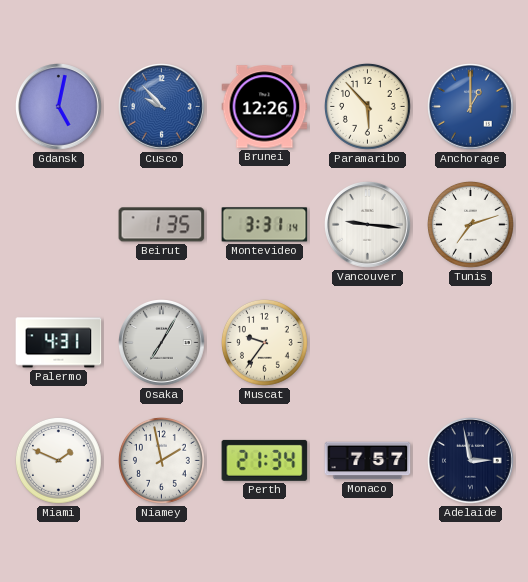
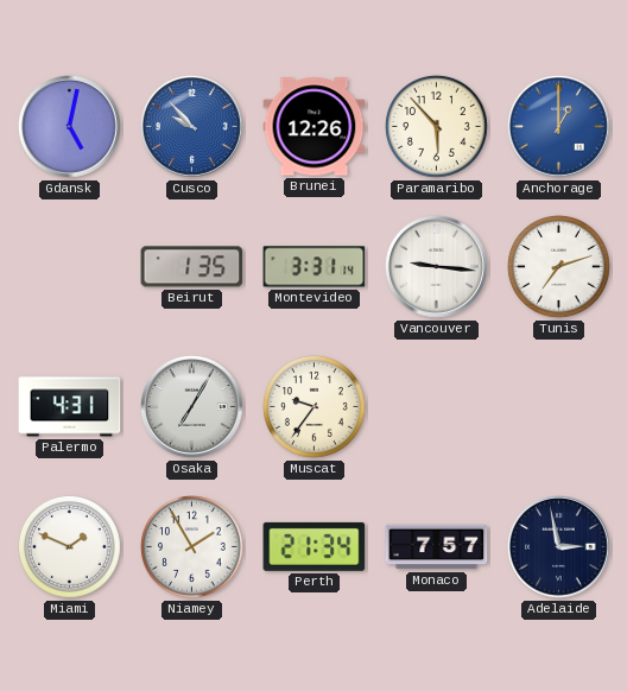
Niamey: 1:58 -> 1:55
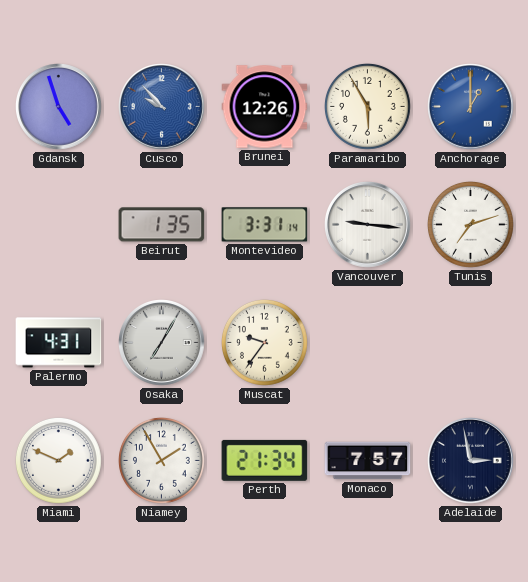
Gdansk: 5:02 -> 4:57
Paramaribo: 5:53 -> 5:55
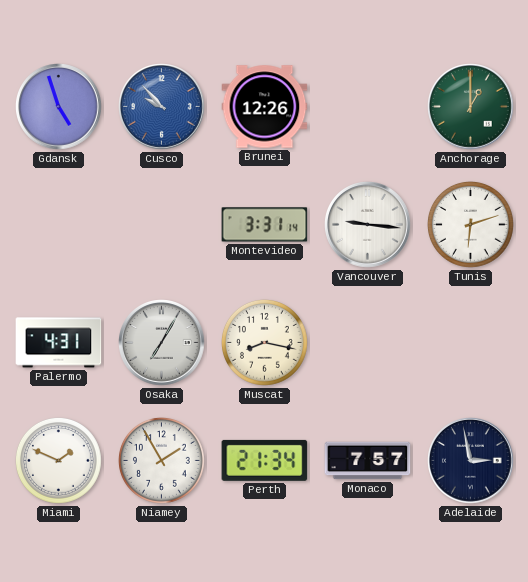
Paramaribo: 5:55 -> none
Anchorage dial: blue -> green
Beirut: 1:35 -> none
Tunis: 7:12 -> 6:12
Muscat: 9:36 -> 8:17
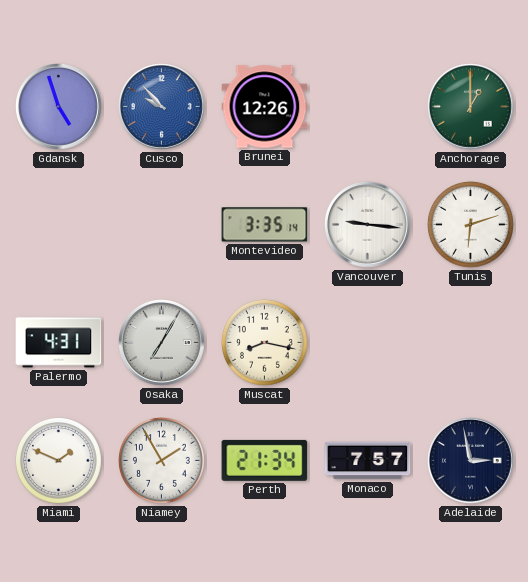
Montevideo: 3:31 -> 3:35
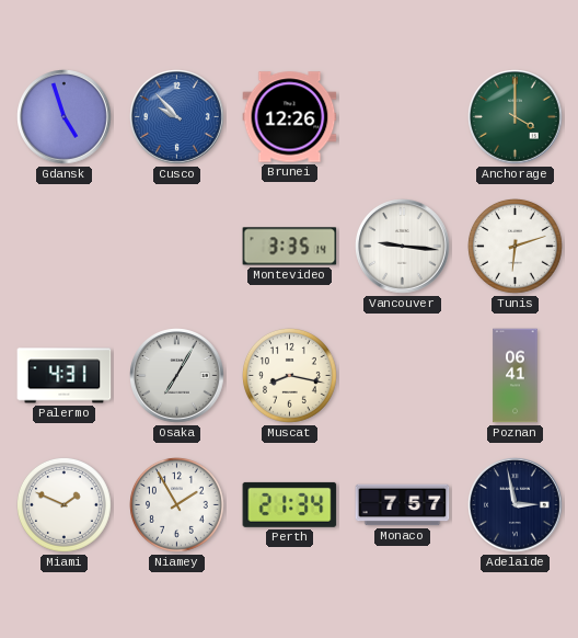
Anchorage: 1:00 -> 4:00
Poznan: none -> 06:41
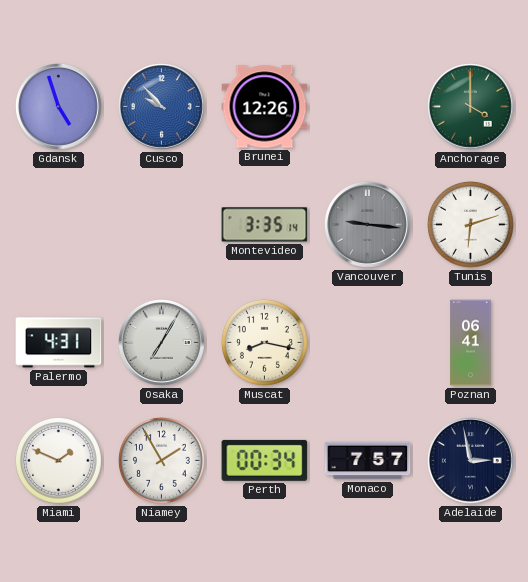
Vancouver dial: white -> grey
Perth: 21:34 -> 00:34
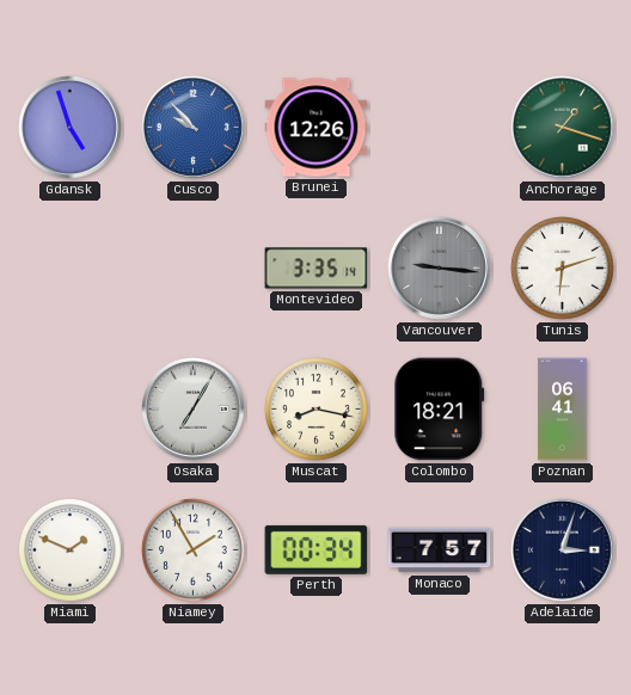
Anchorage: 4:00 -> 1:18
Palermo: 4:31 -> none
Colombo: none -> 18:21
Adelaide: 2:58 -> 3:03
